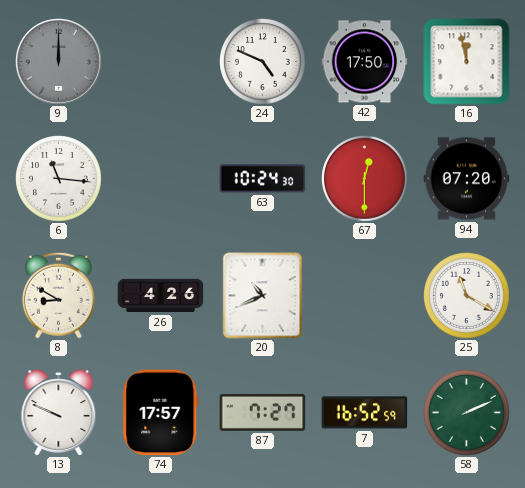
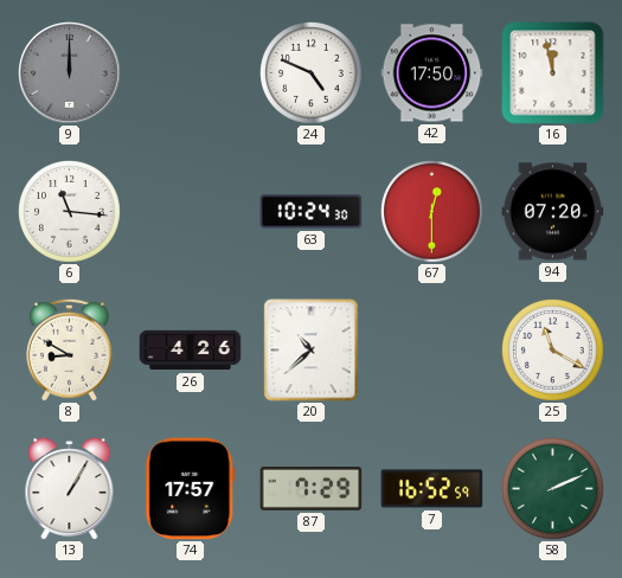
20: 10:41 -> 10:38
13: 9:49 -> 1:05
87: 7:27 -> 7:29
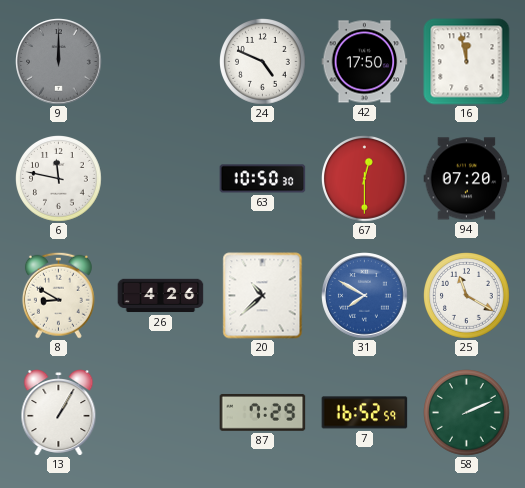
6: 11:16 -> 11:47
63: 10:24 -> 10:50
31: none -> 7:50
74: 17:57 -> none
